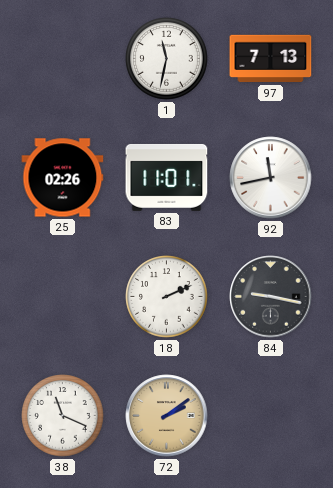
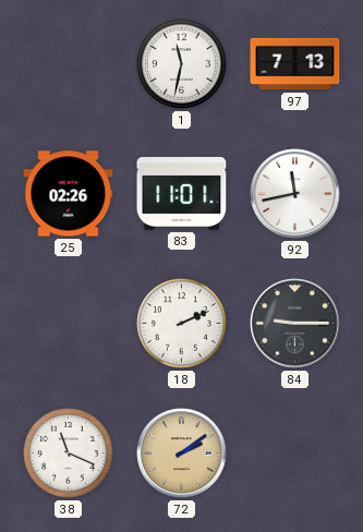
84: 9:17 -> 9:15
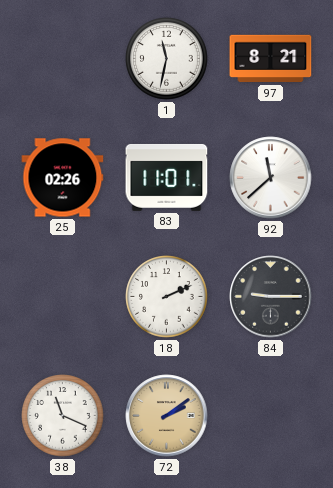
97: 7:13 -> 8:21
92: 11:43 -> 11:38
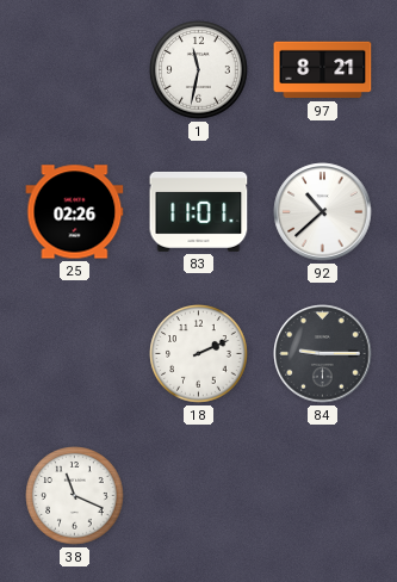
92: 11:38 -> 10:38
72: 2:09 -> none
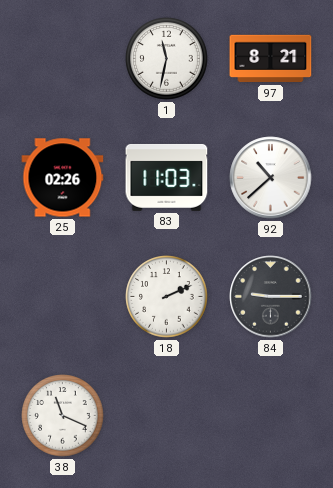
83: 11:01 -> 11:03
